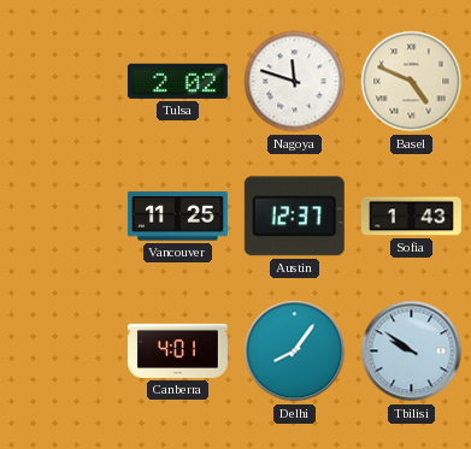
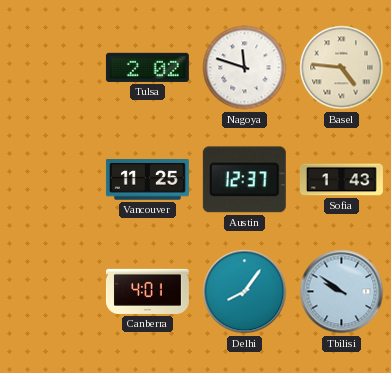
Basel: 4:49 -> 4:46
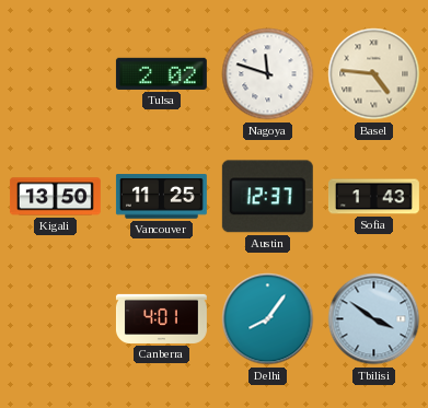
Kigali: none -> 13:50
Tbilisi: 9:51 -> 3:51
